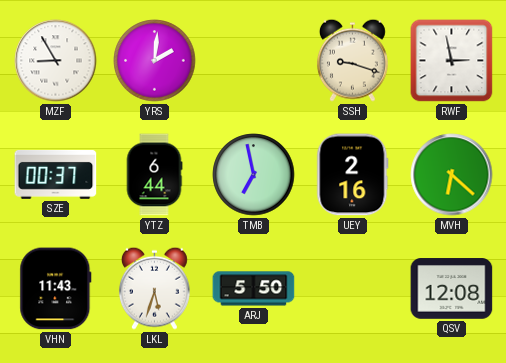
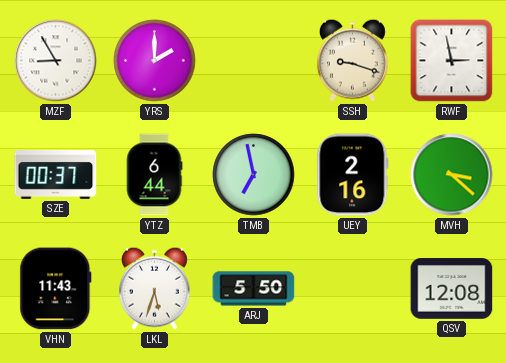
YRS: 2:01 -> 2:00
MVH: 6:22 -> 3:22
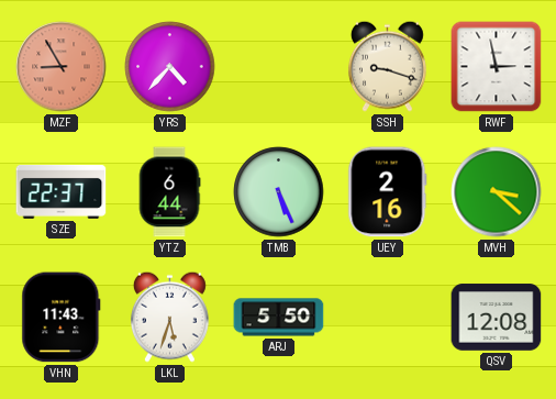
MZF dial: white -> salmon
YRS: 2:00 -> 4:37
SZE: 00:37 -> 22:37
TMB: 6:58 -> 5:26
